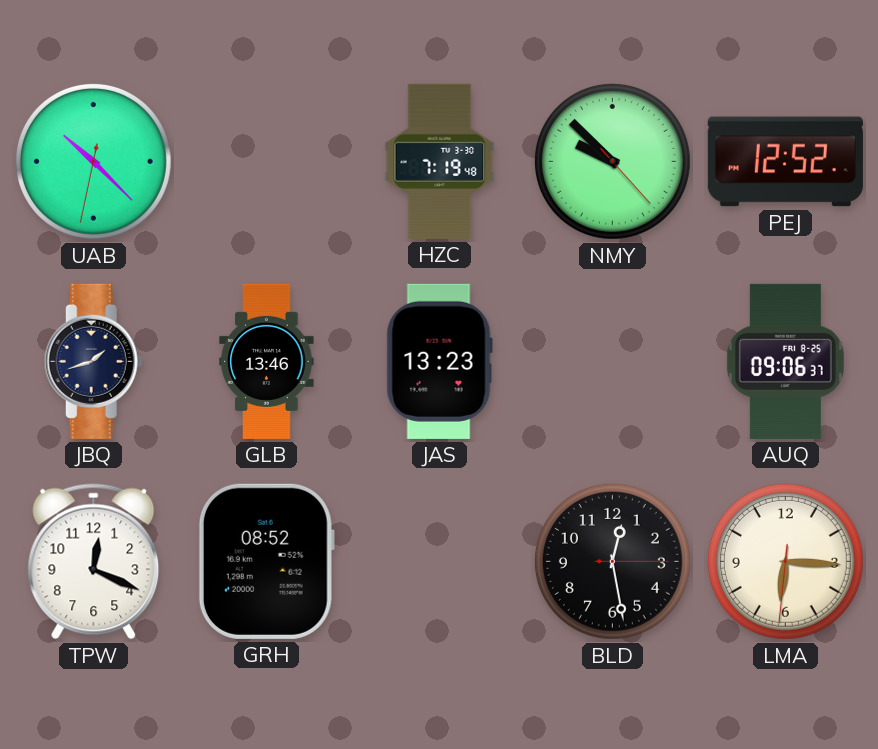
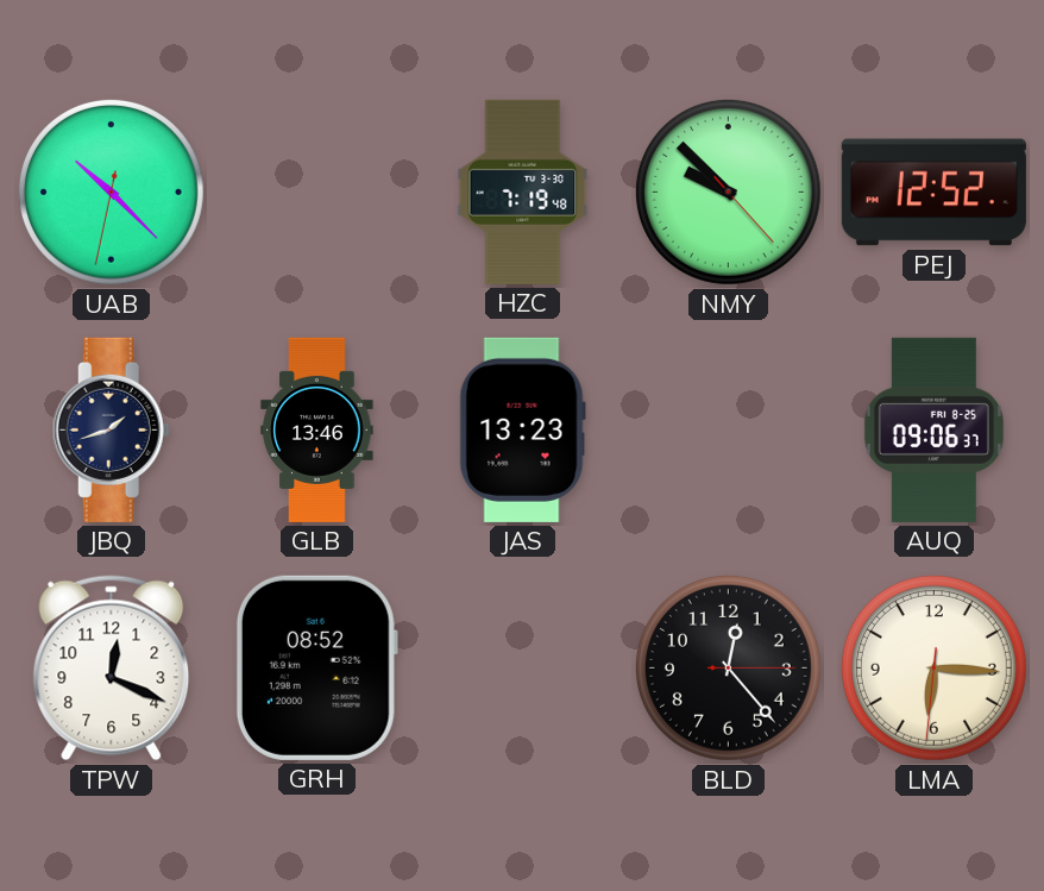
BLD: 12:28 -> 12:23
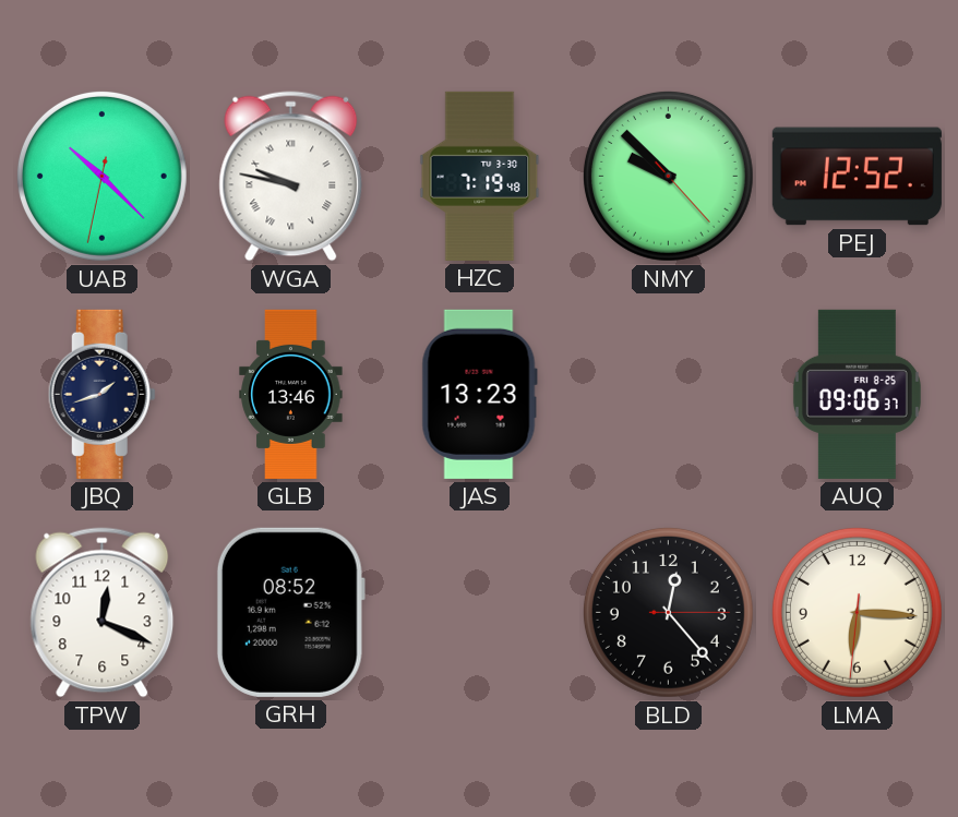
WGA: none -> 9:47
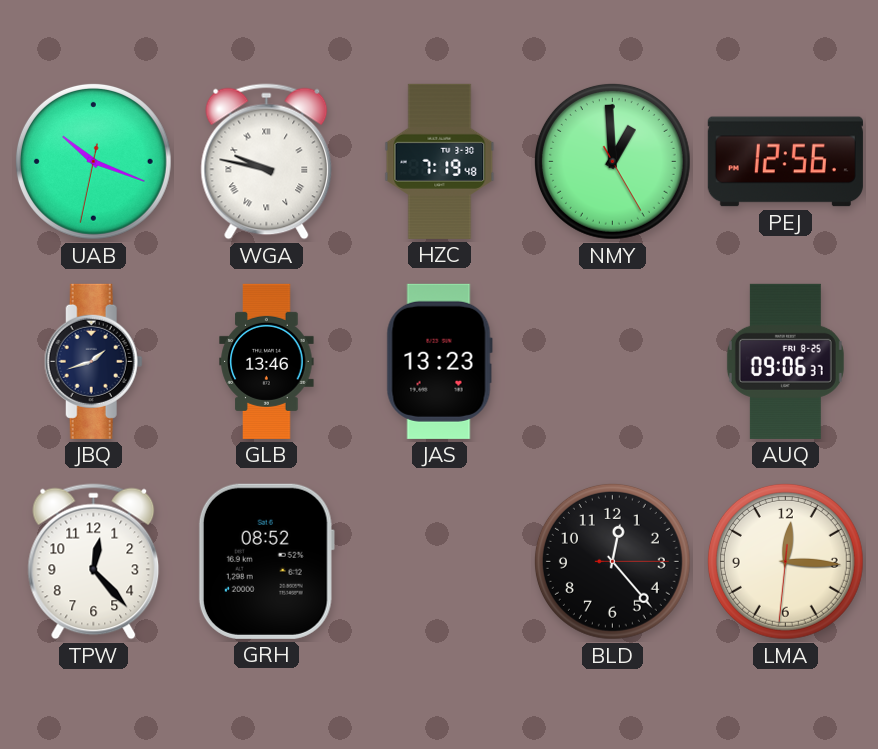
UAB: 10:22 -> 10:18
NMY: 9:52 -> 12:59
PEJ: 12:52 -> 12:56
TPW: 12:19 -> 12:23
LMA: 6:15 -> 12:15
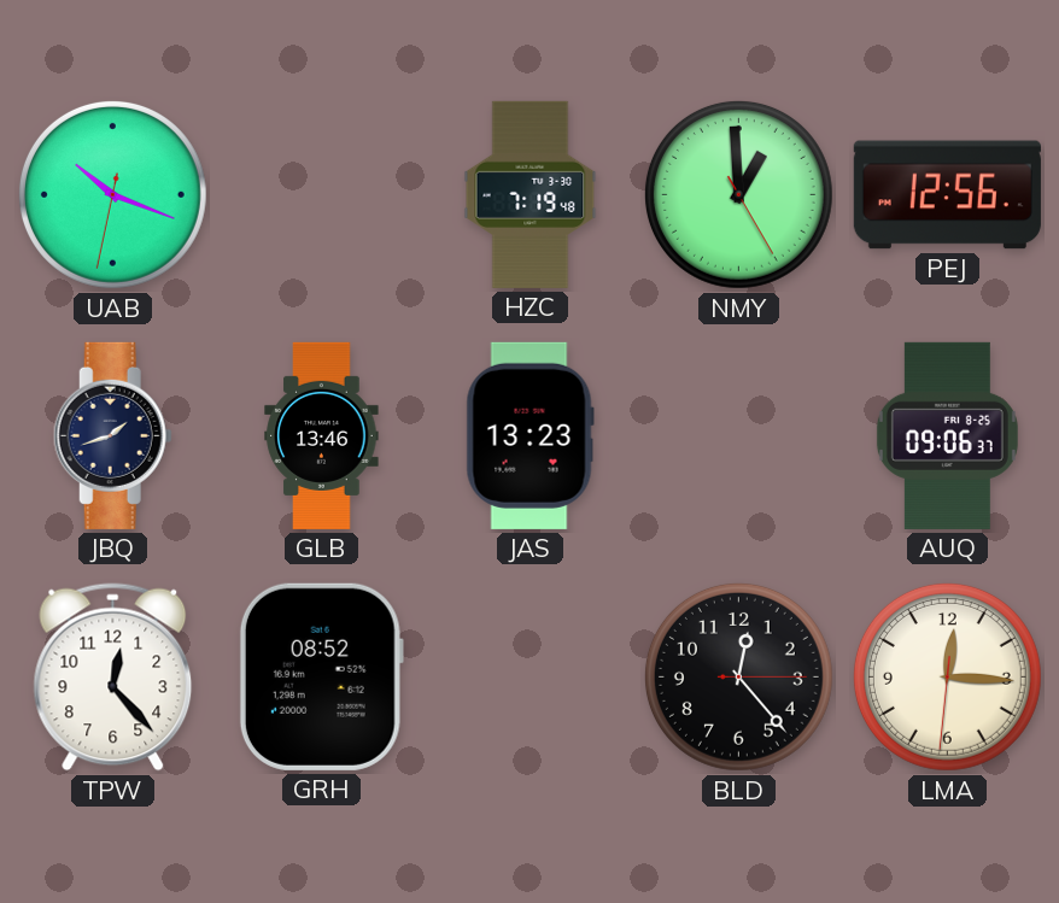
WGA: 9:47 -> none
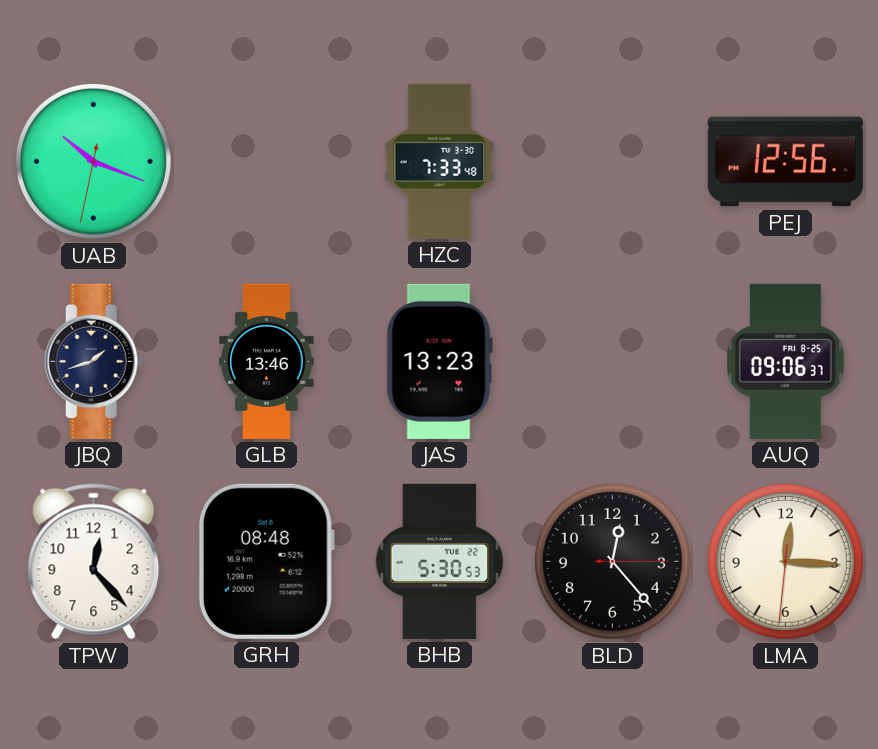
HZC: 7:19 -> 7:33
NMY: 12:59 -> none
GRH: 08:52 -> 08:48
BHB: none -> 5:30
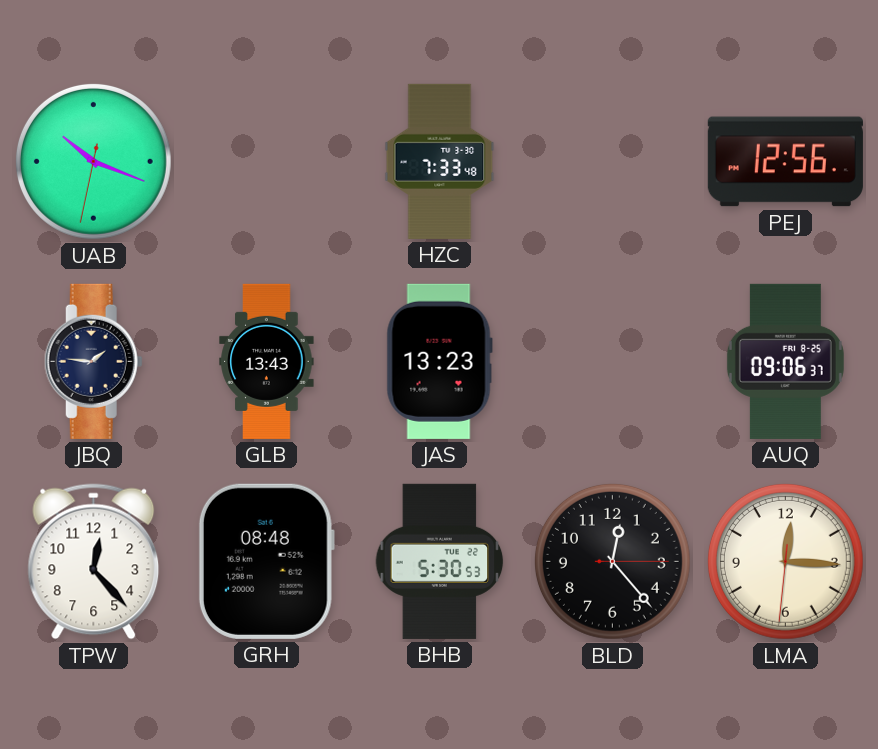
JBQ: 1:42 -> 1:46
GLB: 13:46 -> 13:43
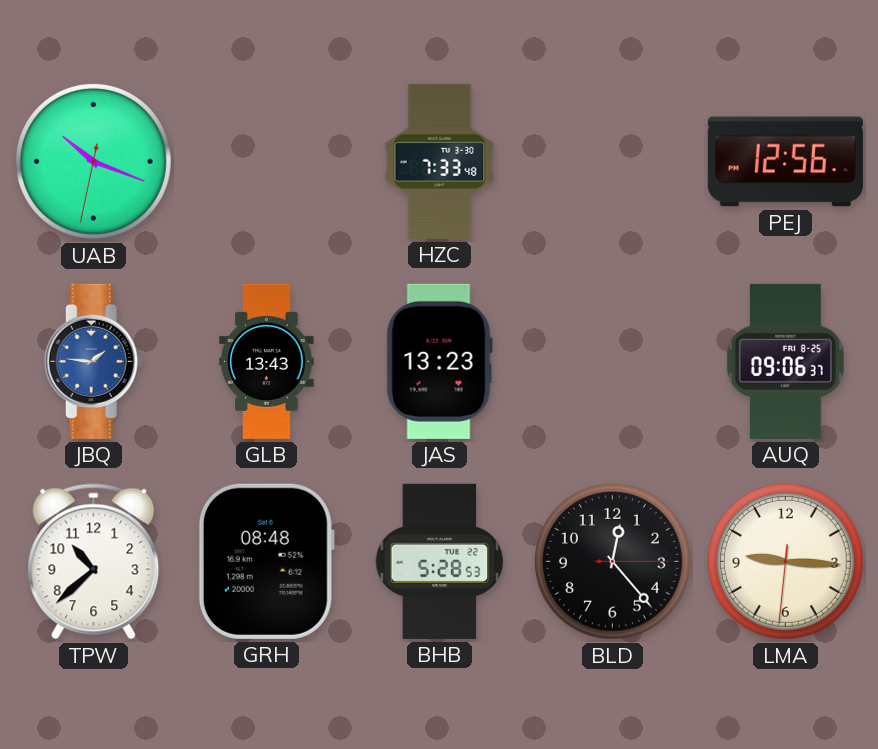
JBQ dial: navy -> blue
TPW: 12:23 -> 10:38
BHB: 5:30 -> 5:28
LMA: 12:15 -> 9:15
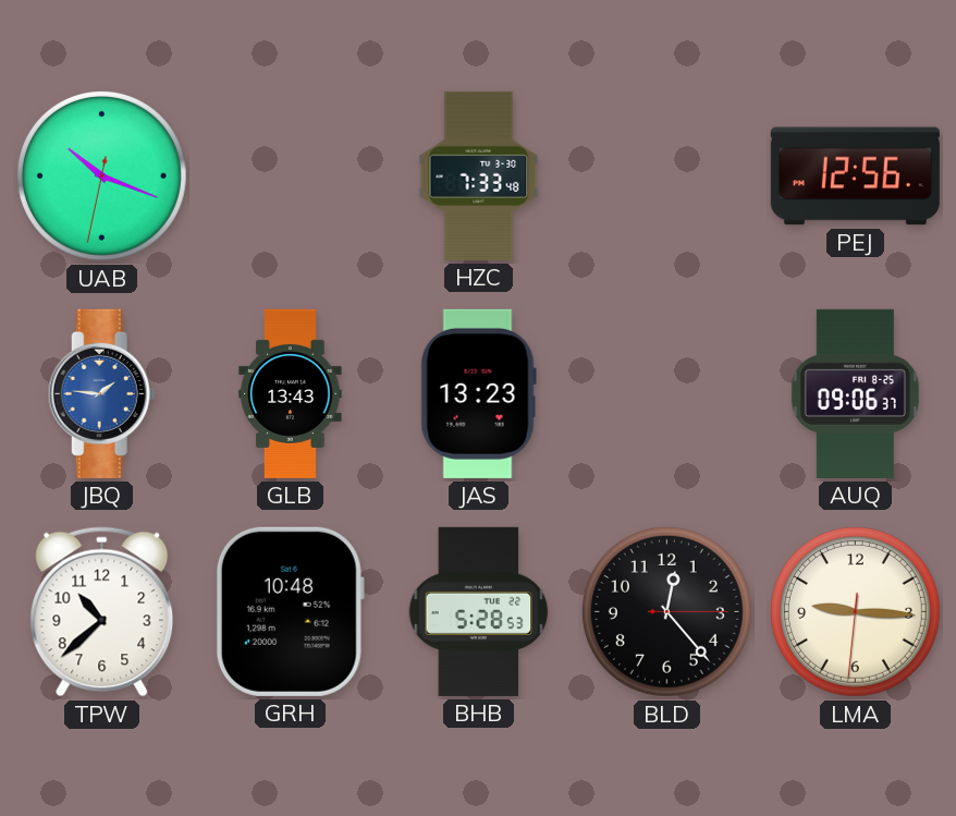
GRH: 08:48 -> 10:48
